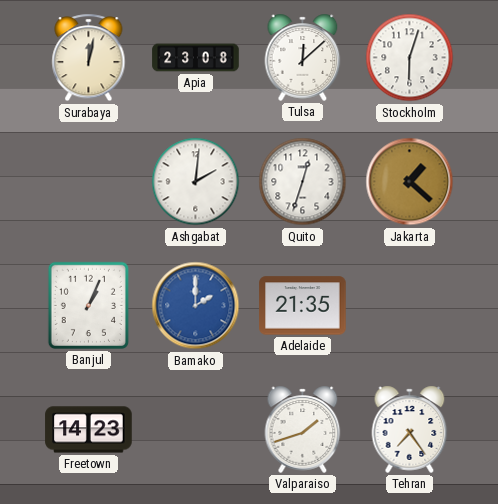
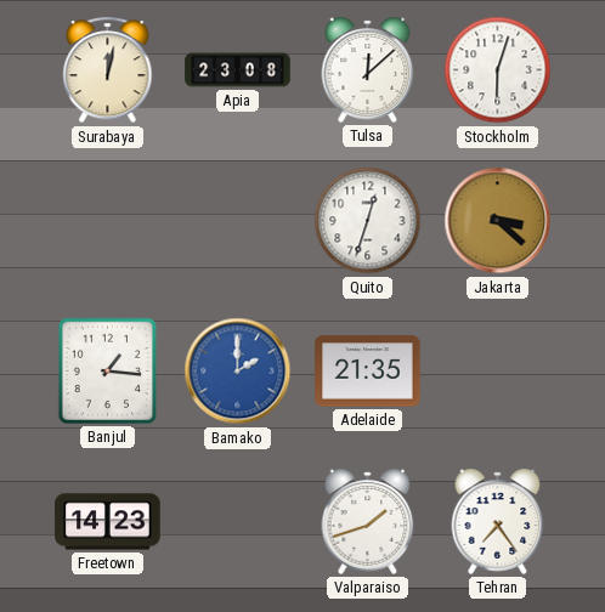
Ashgabat: 2:01 -> none
Jakarta: 1:22 -> 3:22
Banjul: 1:04 -> 1:16
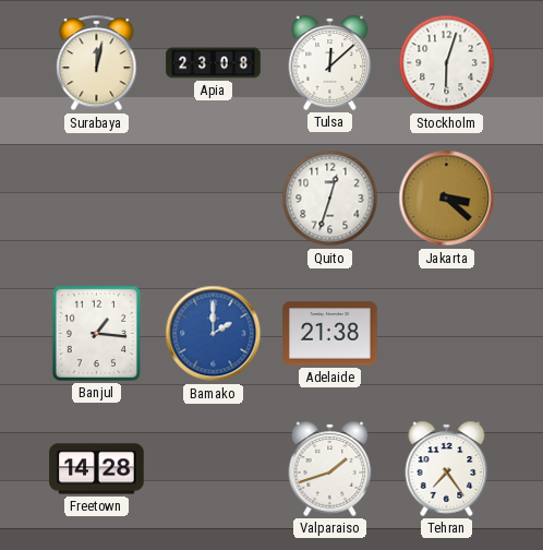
Adelaide: 21:35 -> 21:38
Freetown: 14:23 -> 14:28
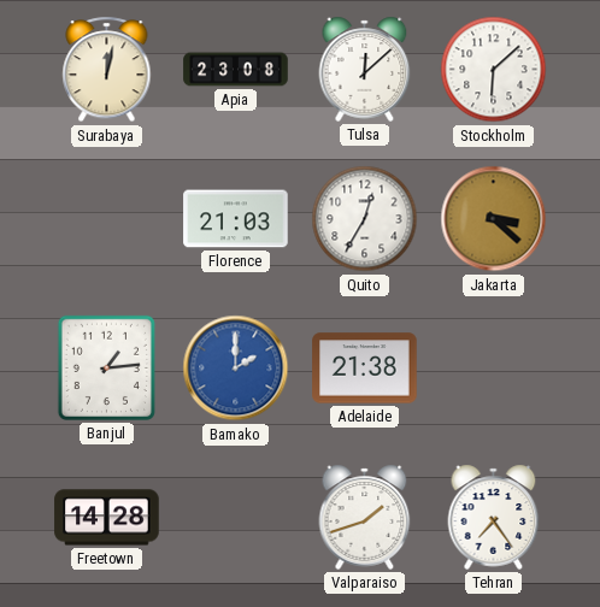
Stockholm: 6:03 -> 6:08
Florence: none -> 21:03
Quito: 12:33 -> 12:35
Banjul: 1:16 -> 1:14
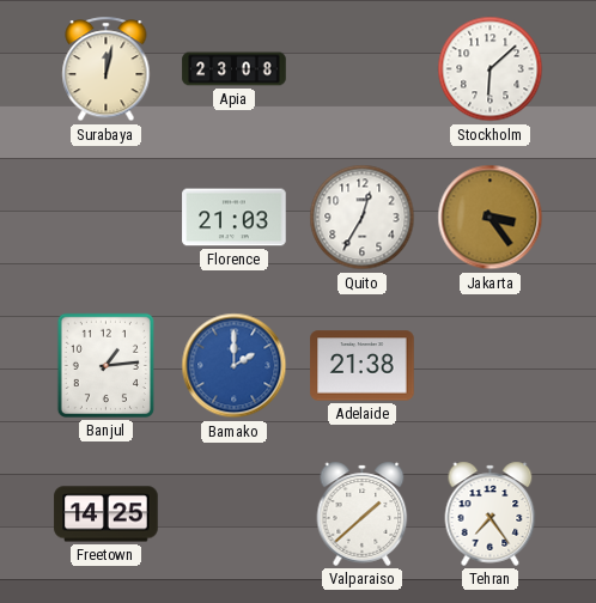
Tulsa: 12:08 -> none
Jakarta: 3:22 -> 3:24
Freetown: 14:28 -> 14:25
Valparaiso: 1:42 -> 1:38
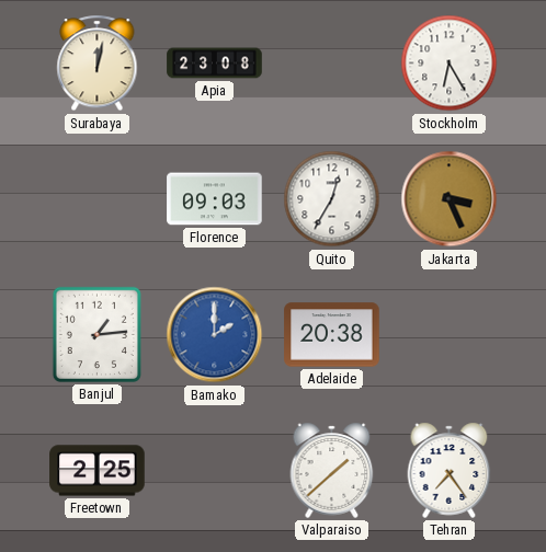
Stockholm: 6:08 -> 6:25
Florence: 21:03 -> 09:03
Jakarta: 3:24 -> 3:26
Adelaide: 21:38 -> 20:38
Freetown: 14:25 -> 2:25
